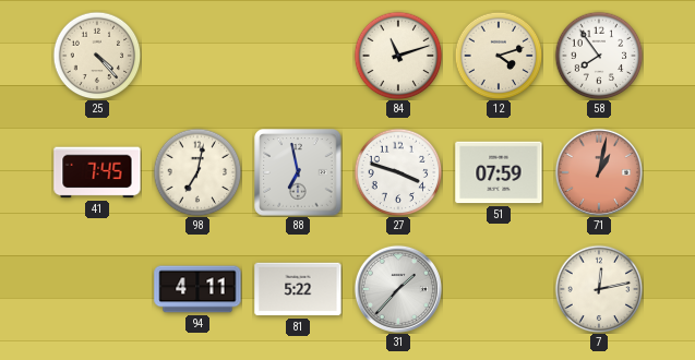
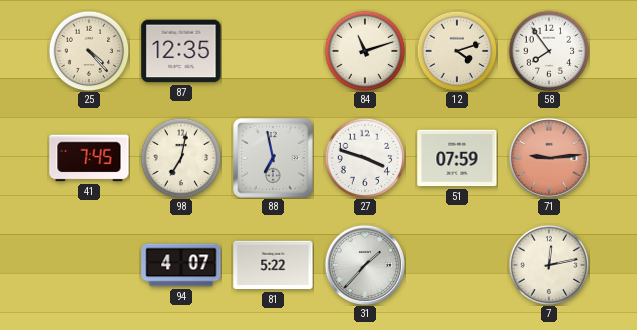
87: none -> 12:35
71: 1:02 -> 9:14
94: 4:11 -> 4:07
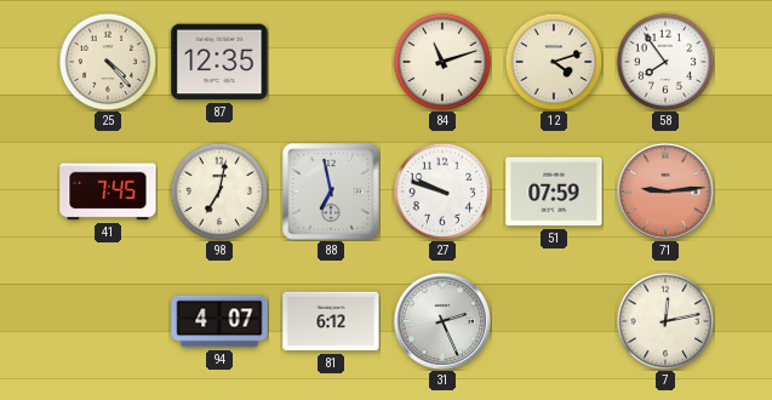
27: 3:48 -> 9:48
81: 5:22 -> 6:12
31: 1:37 -> 2:26
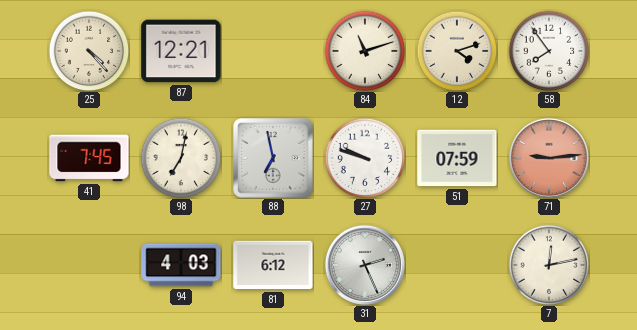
87: 12:35 -> 12:21
94: 4:07 -> 4:03
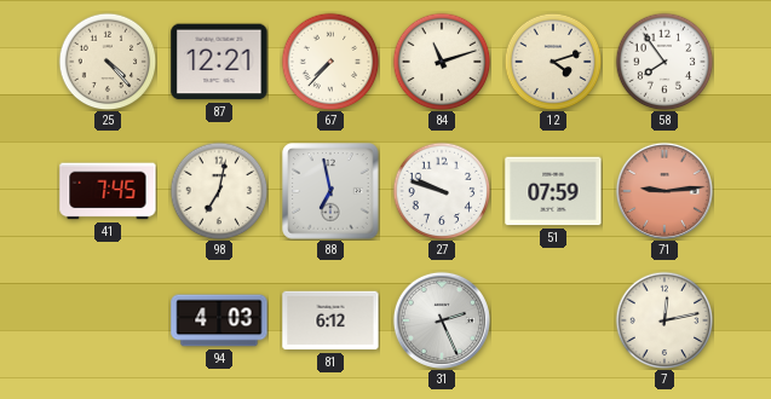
67: none -> 7:37
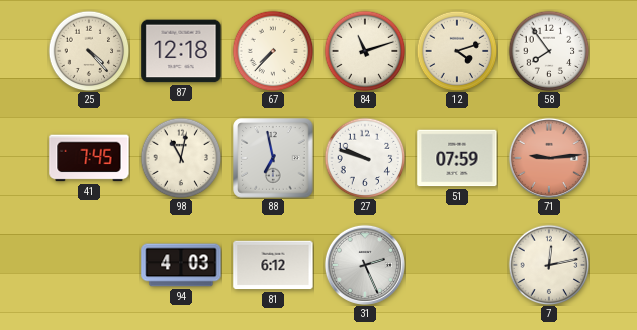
87: 12:21 -> 12:18
98: 7:02 -> 11:02
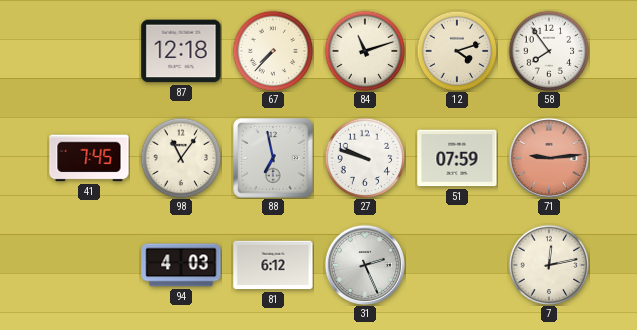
25: 4:23 -> none
98: 11:02 -> 11:06
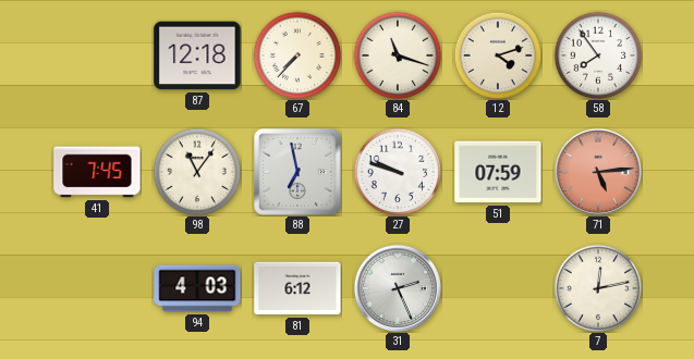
84: 11:12 -> 11:18
71: 9:14 -> 5:14
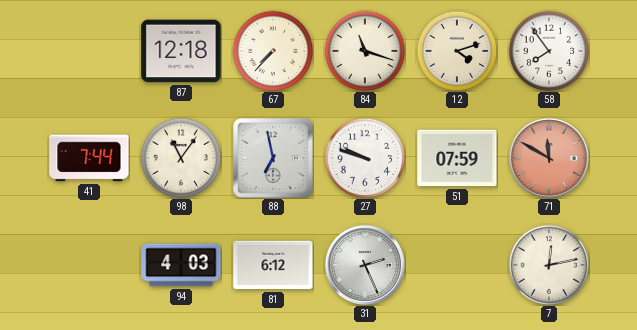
41: 7:45 -> 7:44
71: 5:14 -> 11:50
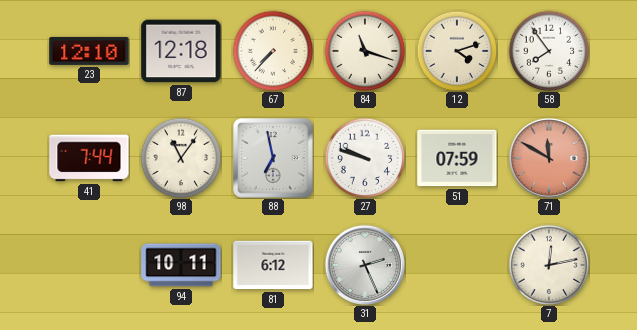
23: none -> 12:10
94: 4:03 -> 10:11
